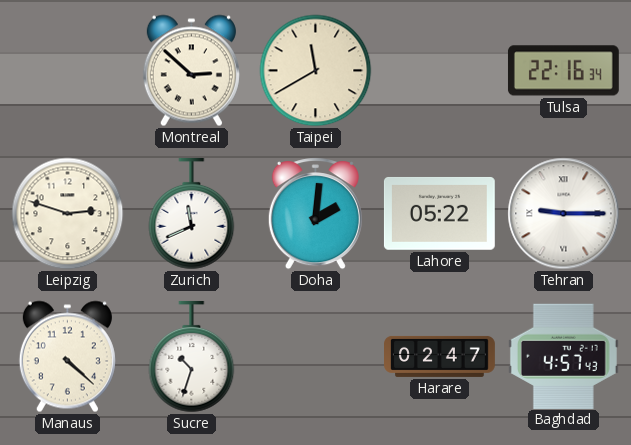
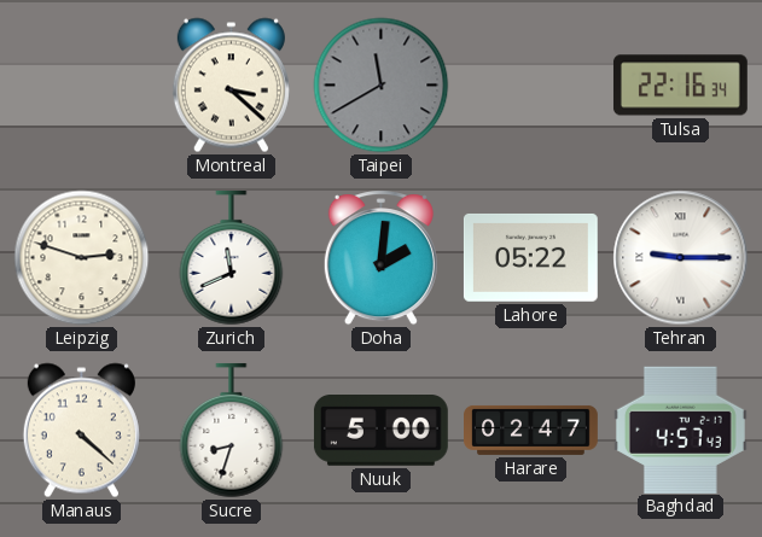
Montreal: 2:52 -> 3:22
Taipei dial: cream -> grey
Sucre: 10:33 -> 8:33
Nuuk: none -> 5:00
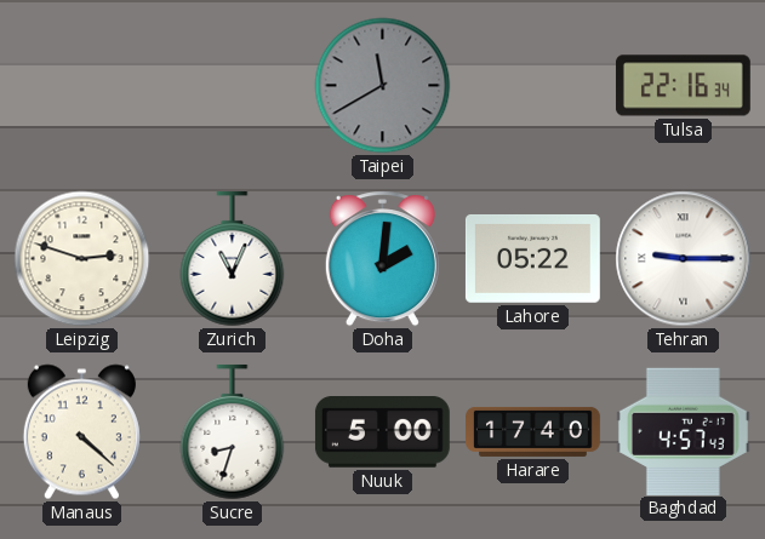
Montreal: 3:22 -> none
Zurich: 11:41 -> 11:04
Harare: 02:47 -> 17:40
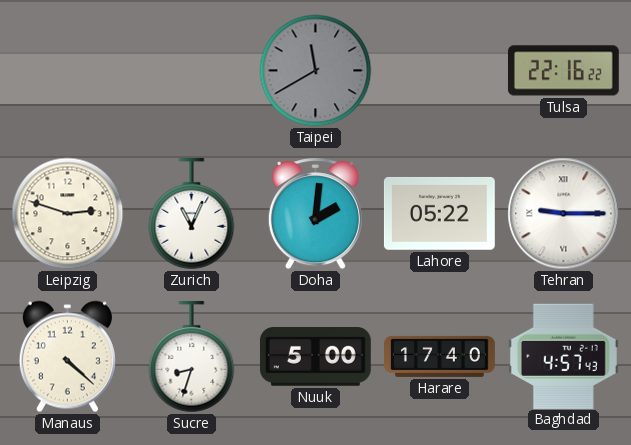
Tulsa: 22:16:34 -> 22:16:22
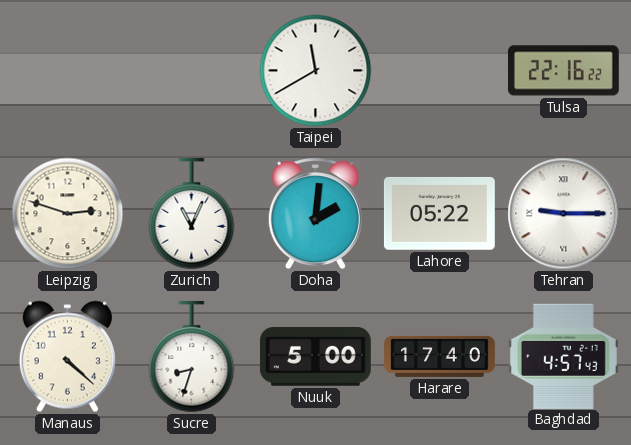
Taipei dial: grey -> white
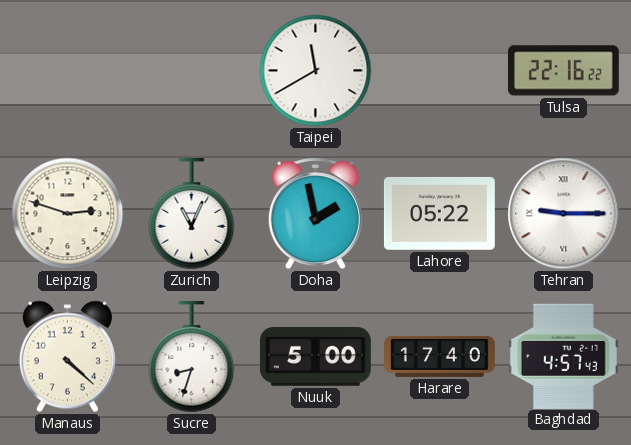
Doha: 2:01 -> 1:58
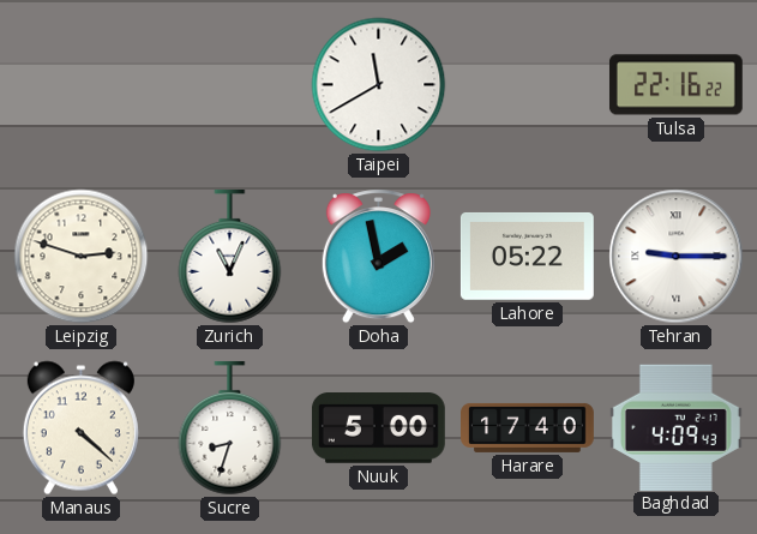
Baghdad: 4:57 -> 4:09
